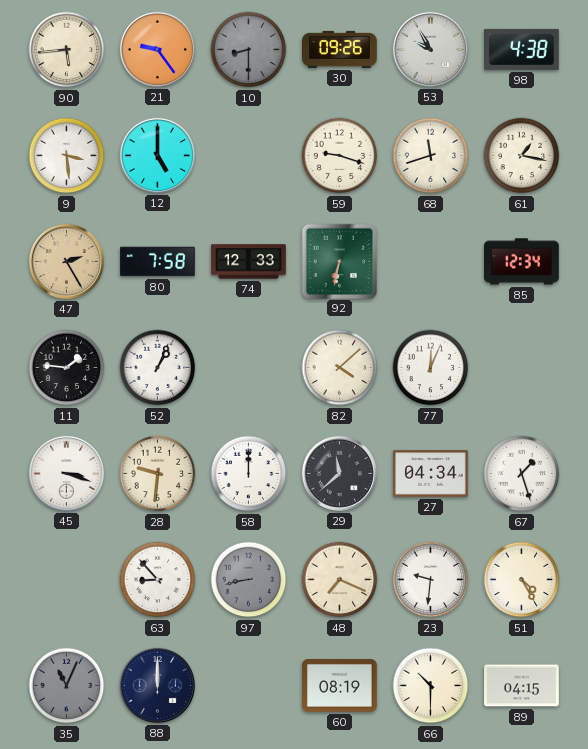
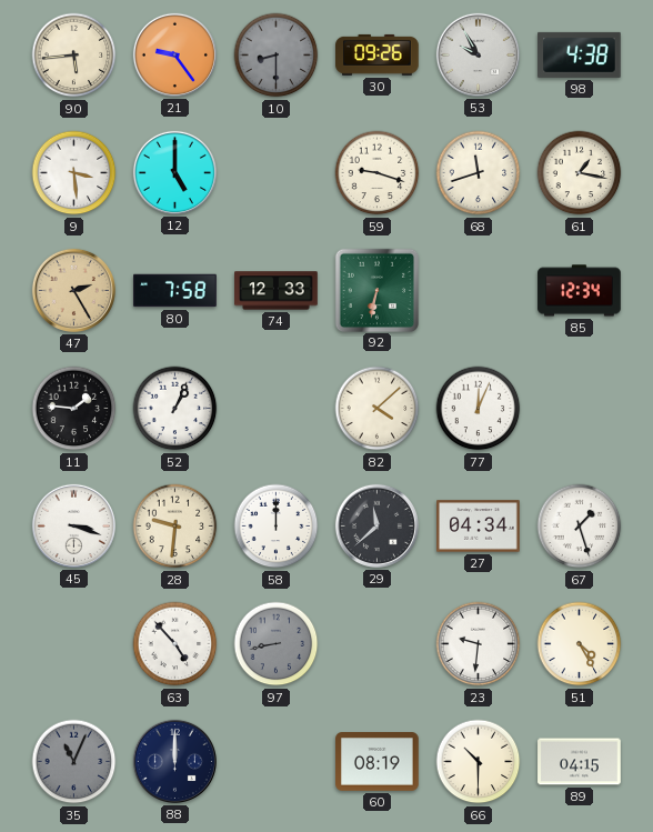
63: 8:53 -> 4:53
48: 7:19 -> none
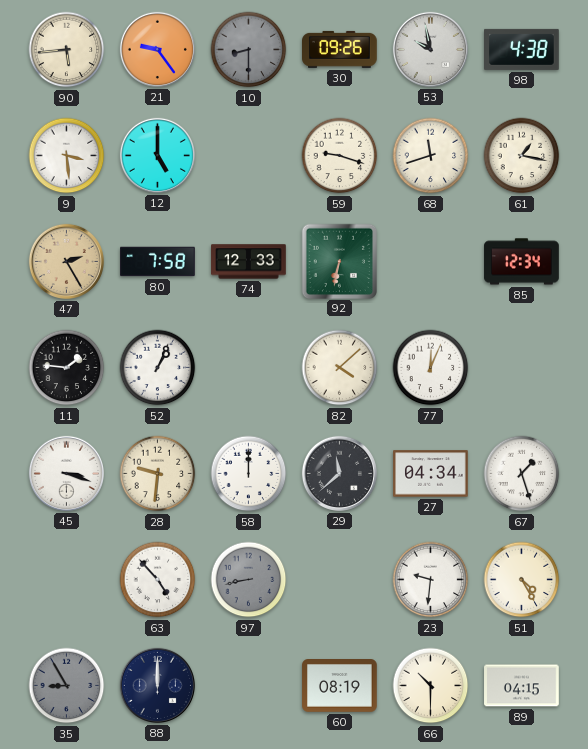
53: 9:55 -> 9:58
35: 11:04 -> 8:55
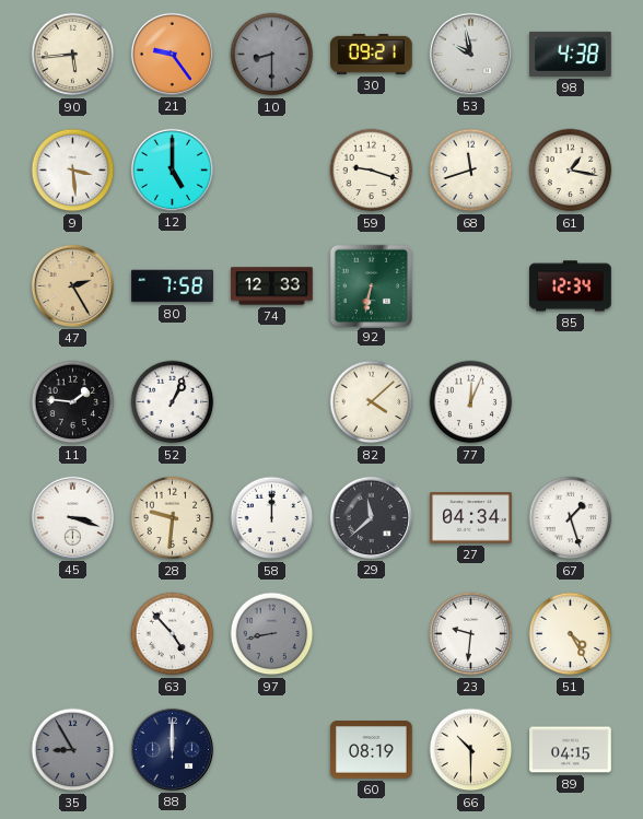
30: 09:26 -> 09:21
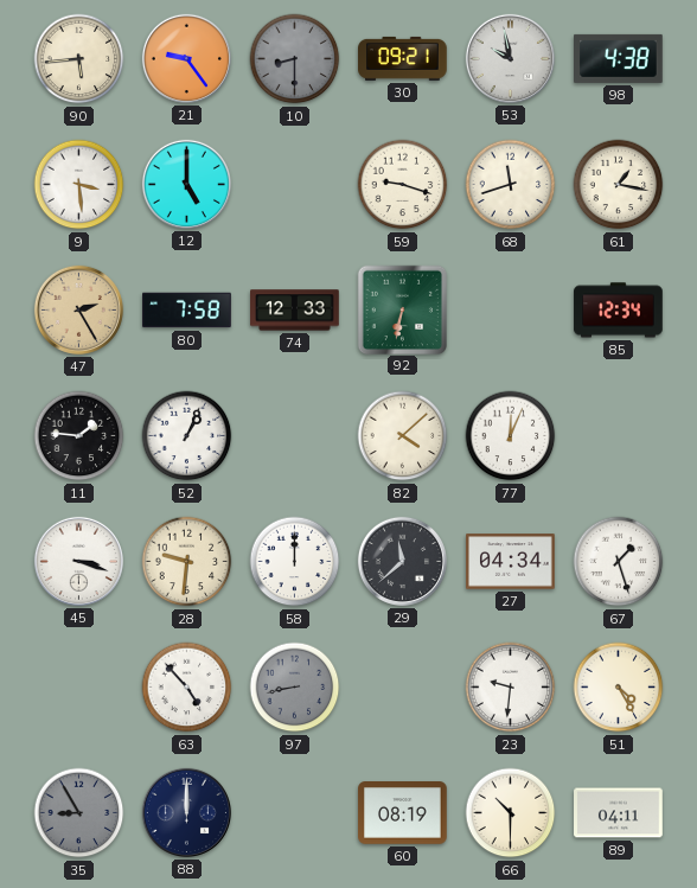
89: 04:15 -> 04:11
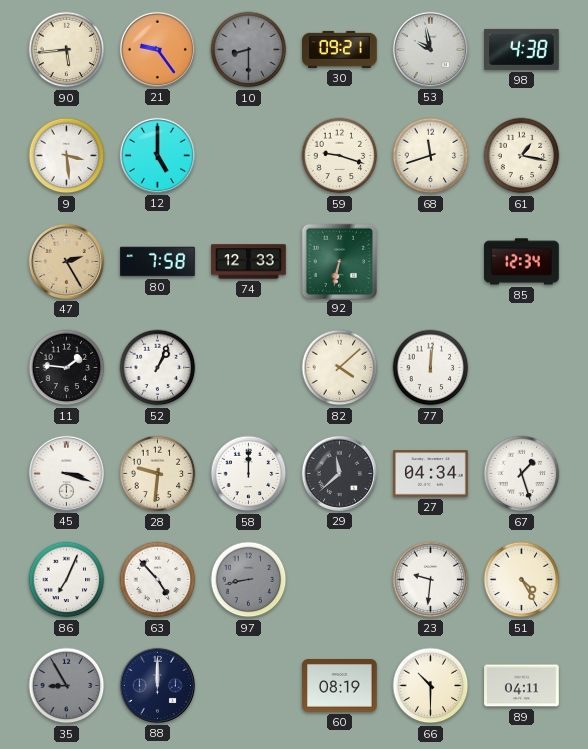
77: 12:04 -> 12:01
86: none -> 7:04
